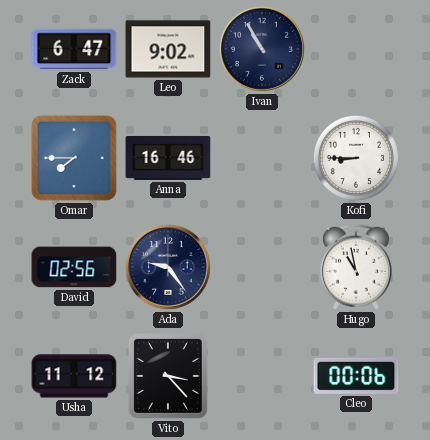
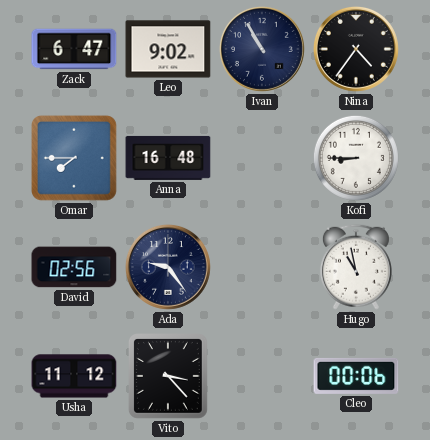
Nina: none -> 4:36
Anna: 16:46 -> 16:48
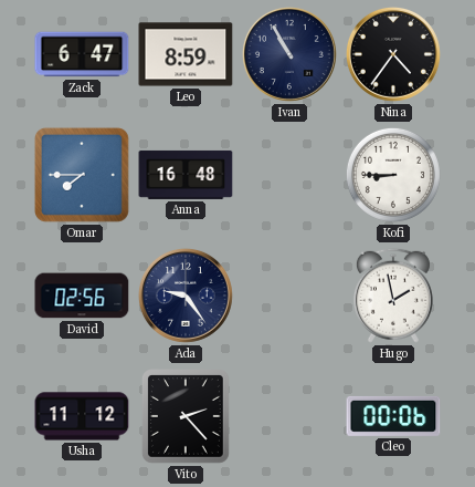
Leo: 9:02 -> 8:59
Hugo: 10:58 -> 1:58
Vito: 3:23 -> 2:23
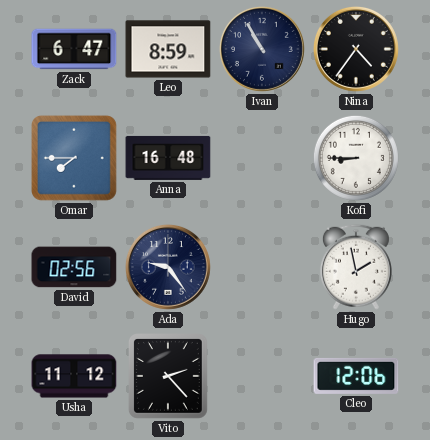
Cleo: 00:06 -> 12:06
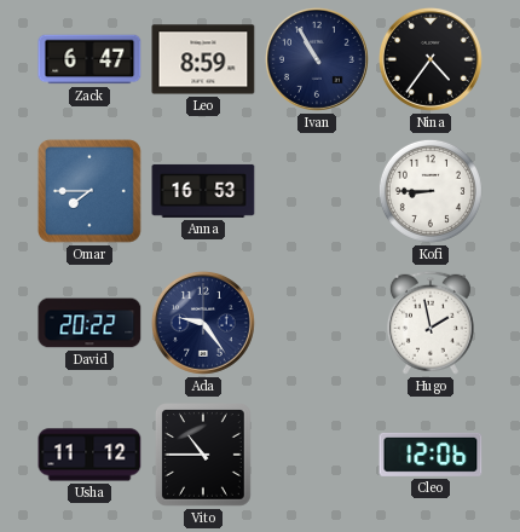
Anna: 16:48 -> 16:53
David: 02:56 -> 20:22
Vito: 2:23 -> 10:45
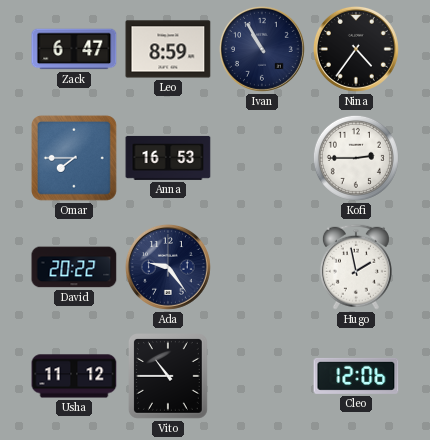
Kofi: 8:45 -> 2:45
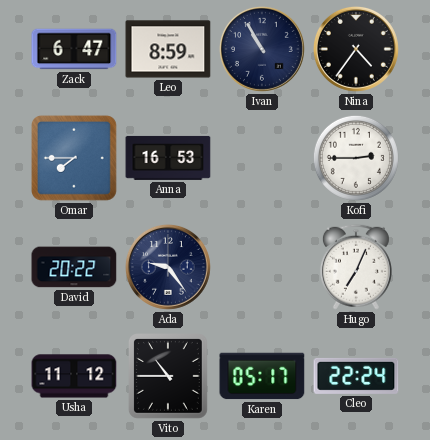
Hugo: 1:58 -> 7:04
Karen: none -> 05:17
Cleo: 12:06 -> 22:24
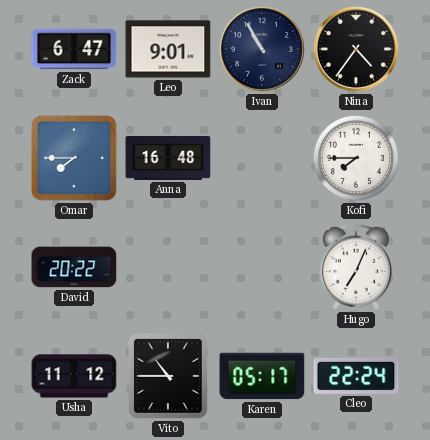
Leo: 8:59 -> 9:01
Anna: 16:53 -> 16:48
Kofi: 2:45 -> 7:45
Ada: 9:24 -> none
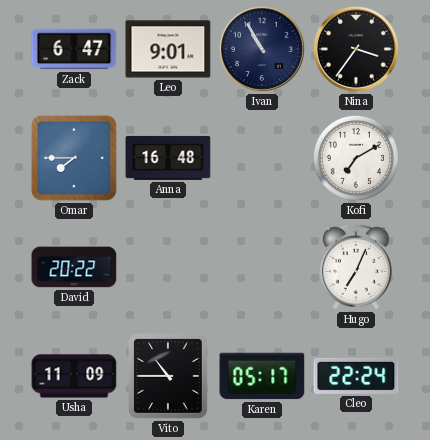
Nina: 4:36 -> 3:36
Kofi: 7:45 -> 7:10
Usha: 11:12 -> 11:09
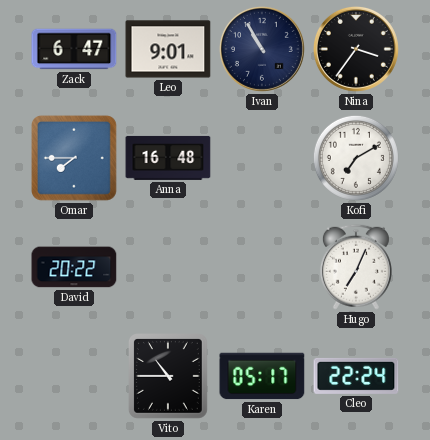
Usha: 11:09 -> none
